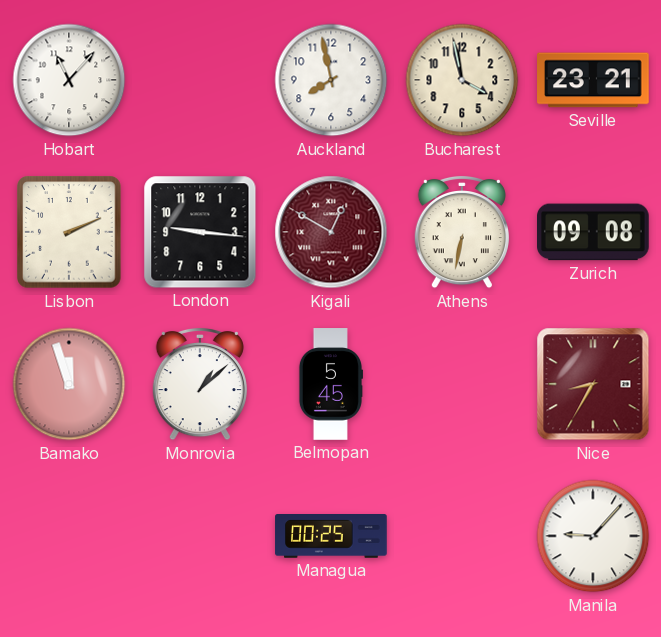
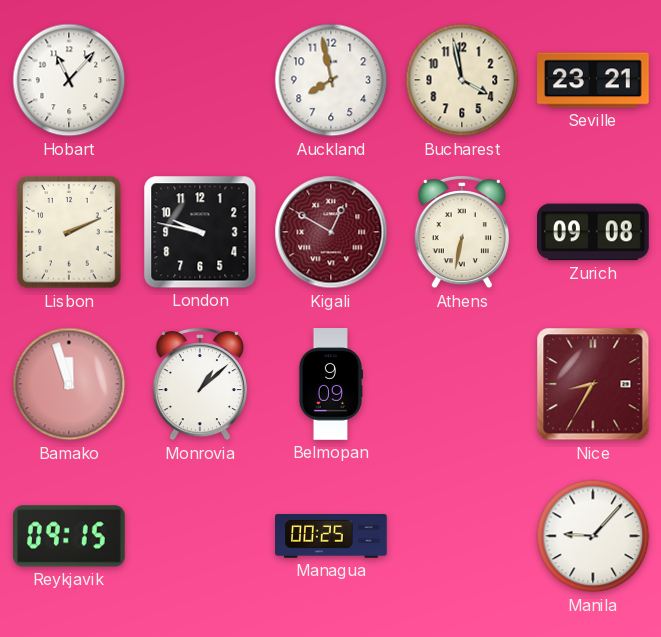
London: 9:16 -> 9:47
Belmopan: 5:45 -> 9:09
Reykjavik: none -> 09:15
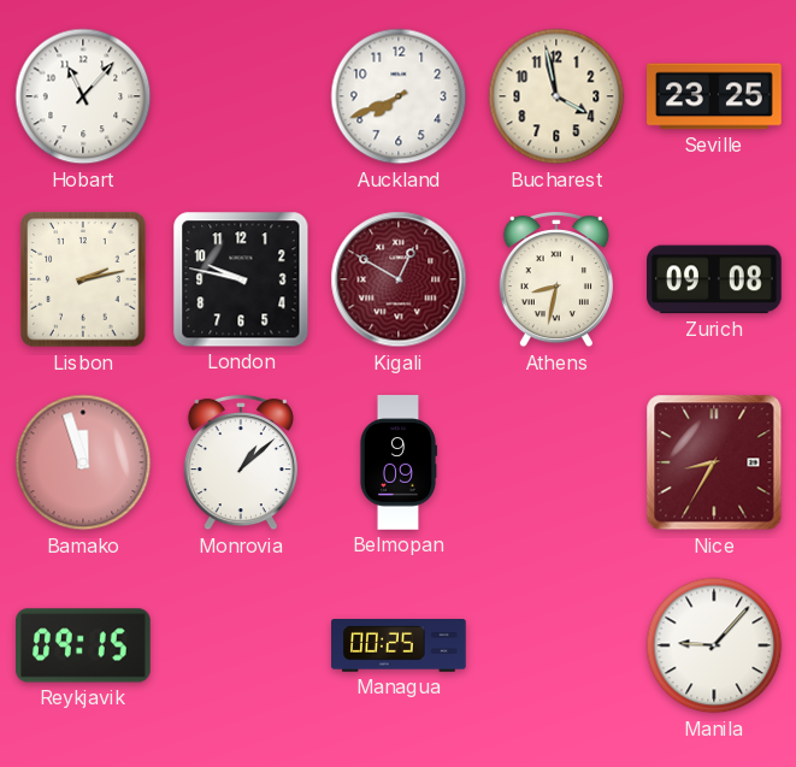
Auckland: 7:58 -> 7:41
Seville: 23:21 -> 23:25
Lisbon: 2:11 -> 2:13
Athens: 6:32 -> 8:32
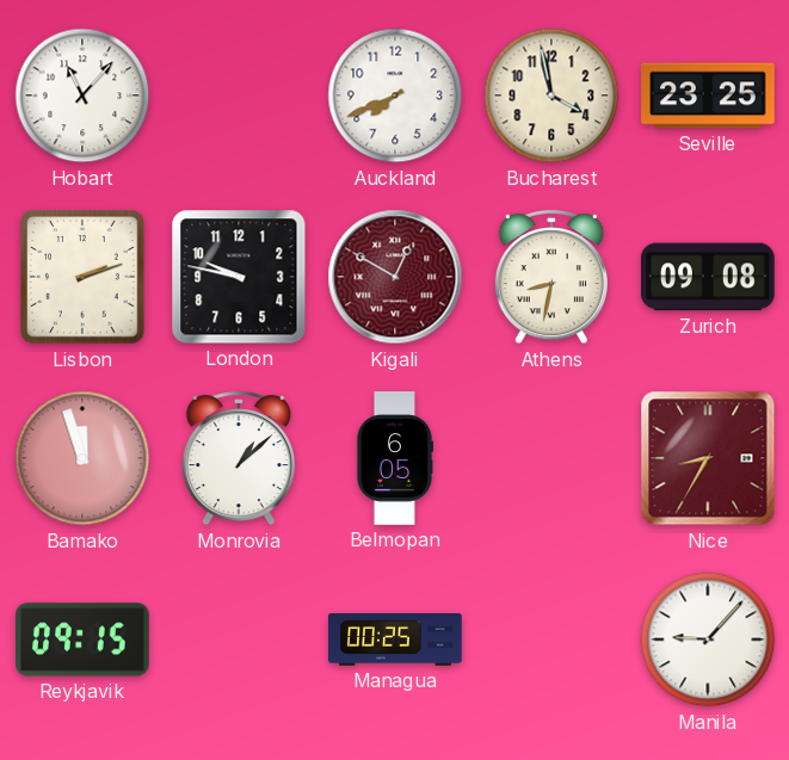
Lisbon: 2:13 -> 2:12
Belmopan: 9:09 -> 6:05
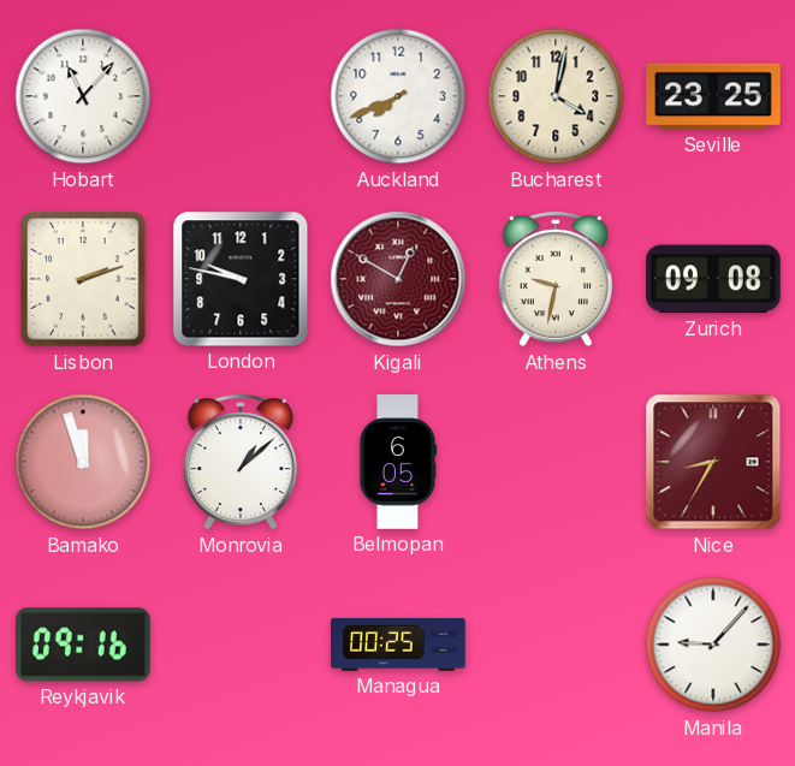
Bucharest: 3:58 -> 4:02
Athens: 8:32 -> 9:32
Reykjavik: 09:15 -> 09:16
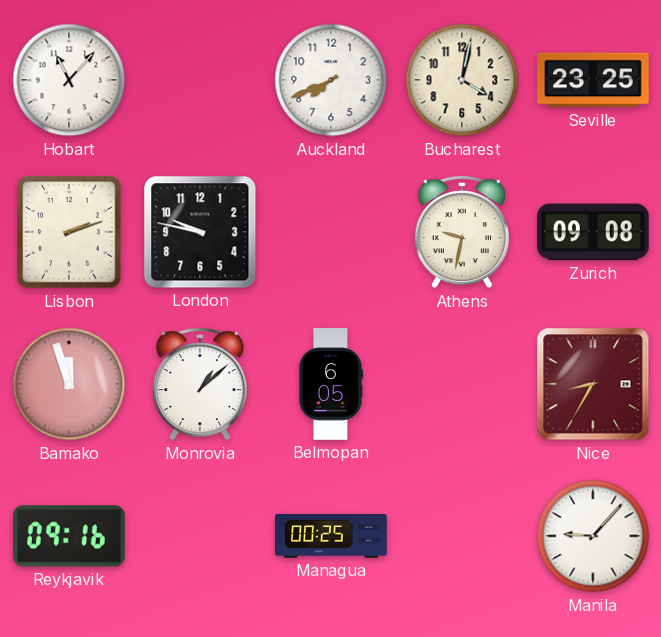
Kigali: 12:50 -> none
